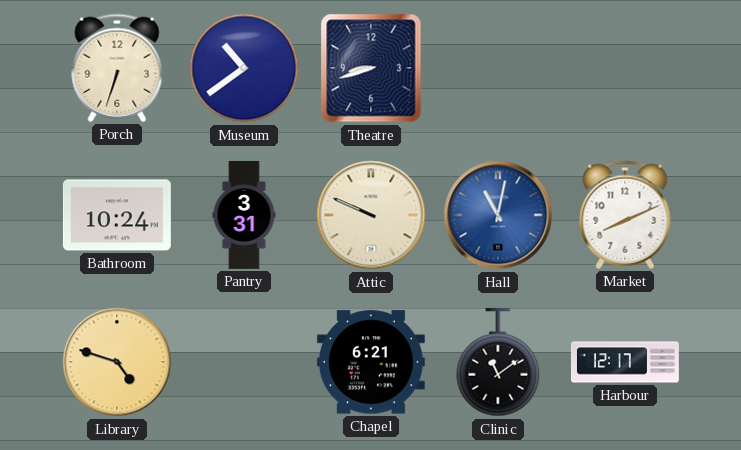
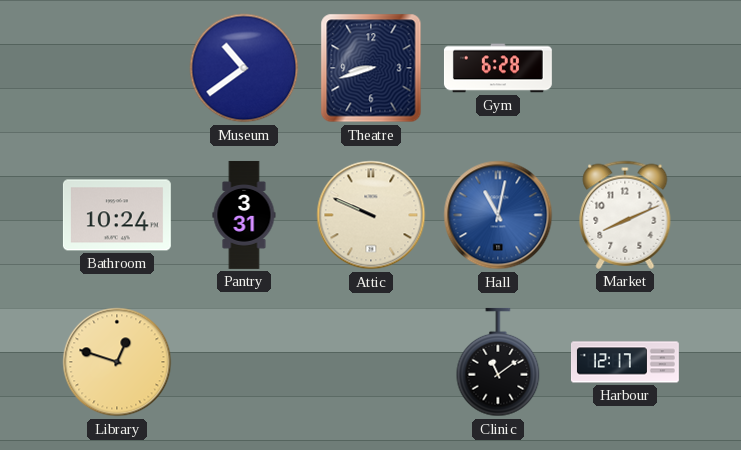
Porch: 6:33 -> none
Gym: none -> 6:28
Library: 4:48 -> 12:48
Chapel: 6:21 -> none
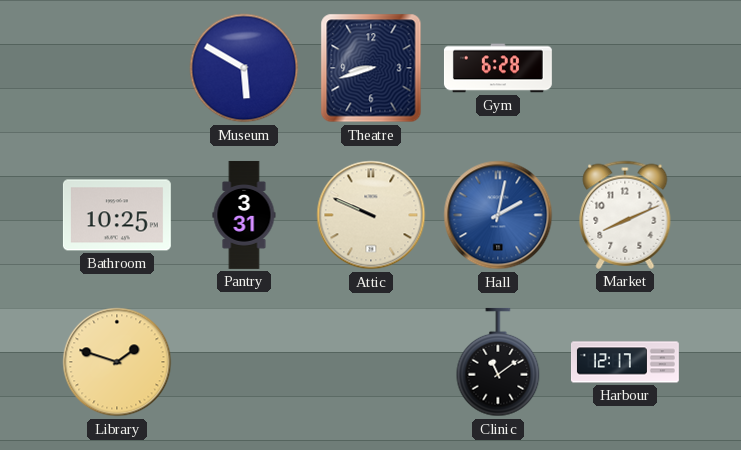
Museum: 10:39 -> 5:50
Bathroom: 10:24 -> 10:25
Hall: 11:02 -> 2:02
Library: 12:48 -> 1:48
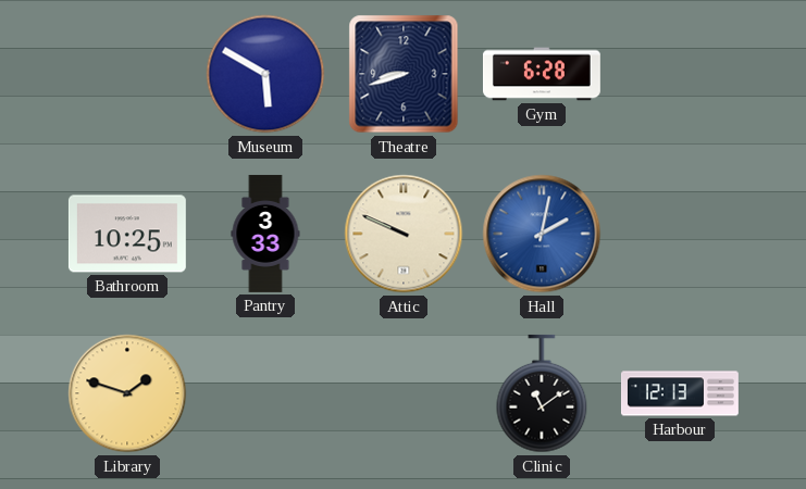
Pantry: 3:31 -> 3:33
Market: 8:11 -> none
Harbour: 12:17 -> 12:13
